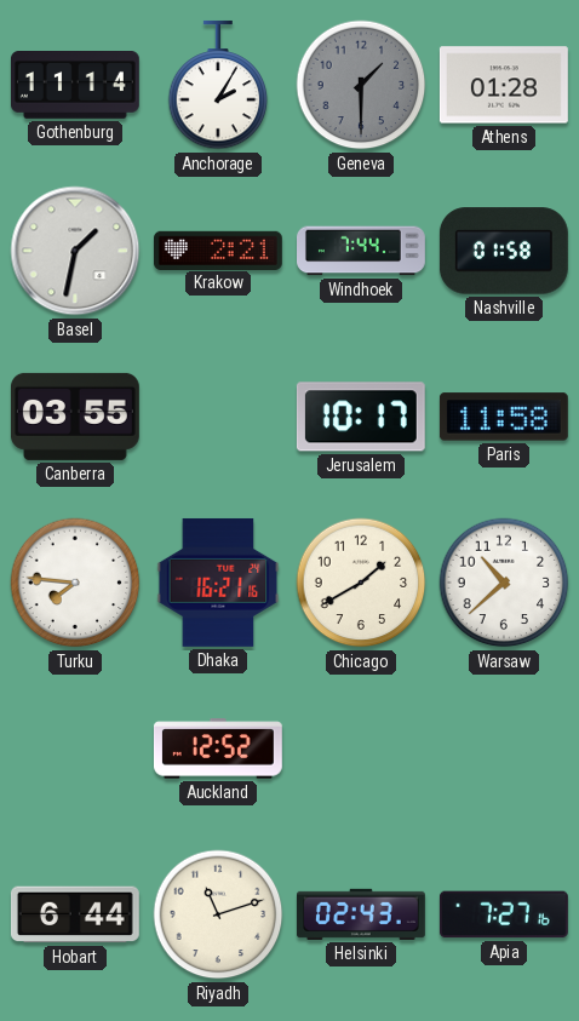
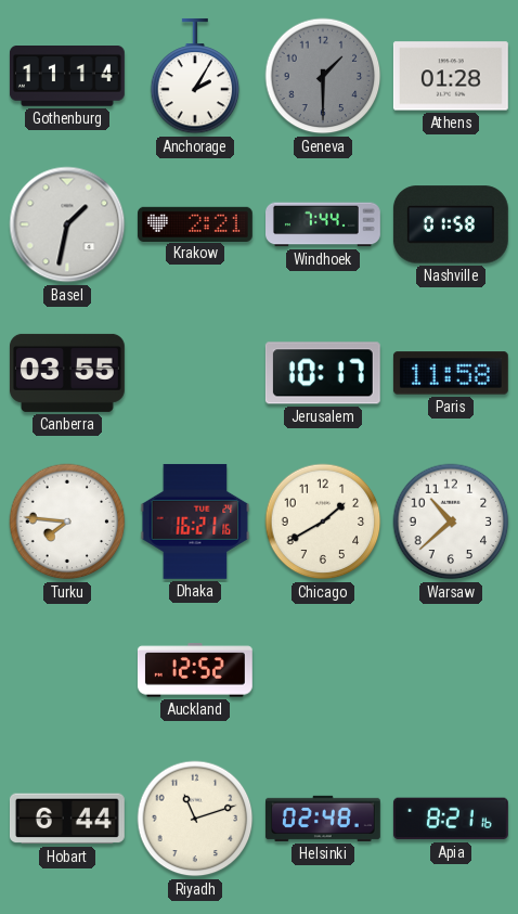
Helsinki: 02:43 -> 02:48
Apia: 7:27 -> 8:21
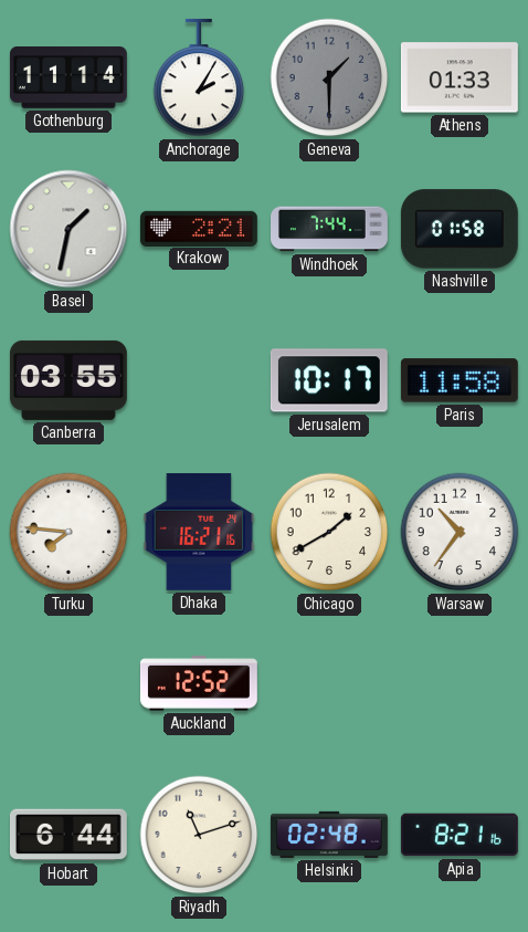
Athens: 01:28 -> 01:33
Warsaw: 10:38 -> 10:36
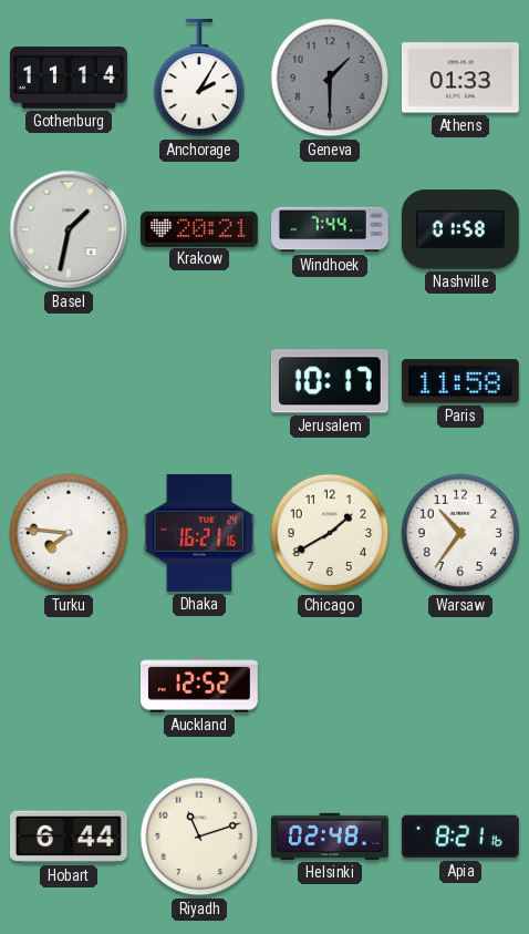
Krakow: 2:21 -> 20:21
Canberra: 03:55 -> none
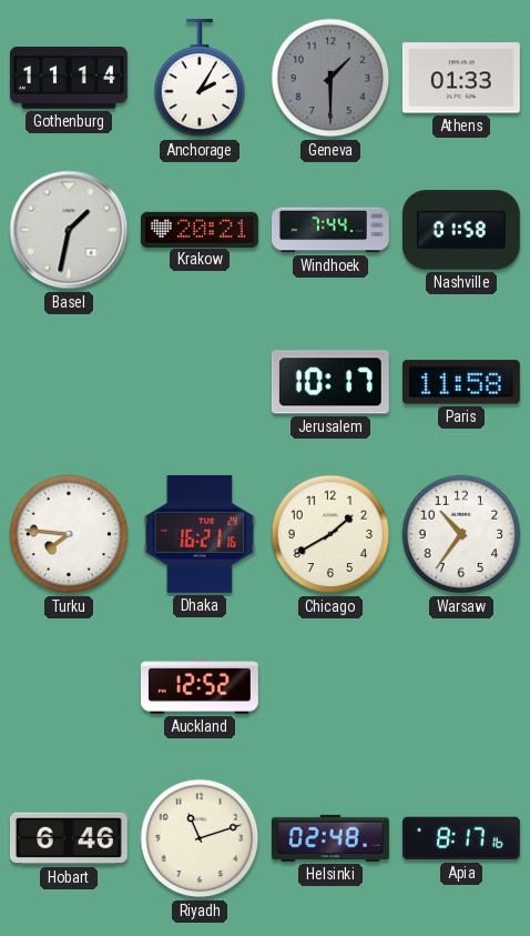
Hobart: 6:44 -> 6:46
Apia: 8:21 -> 8:17
